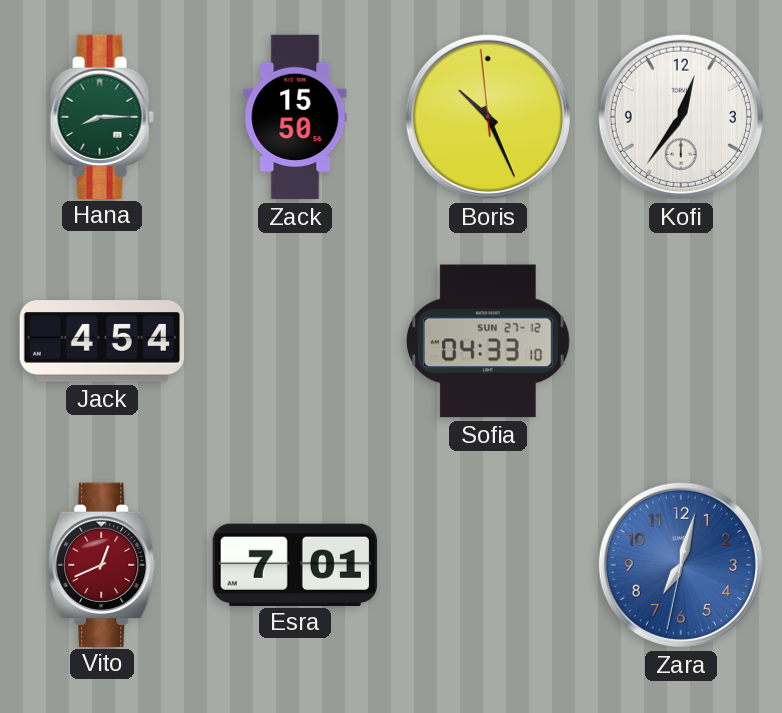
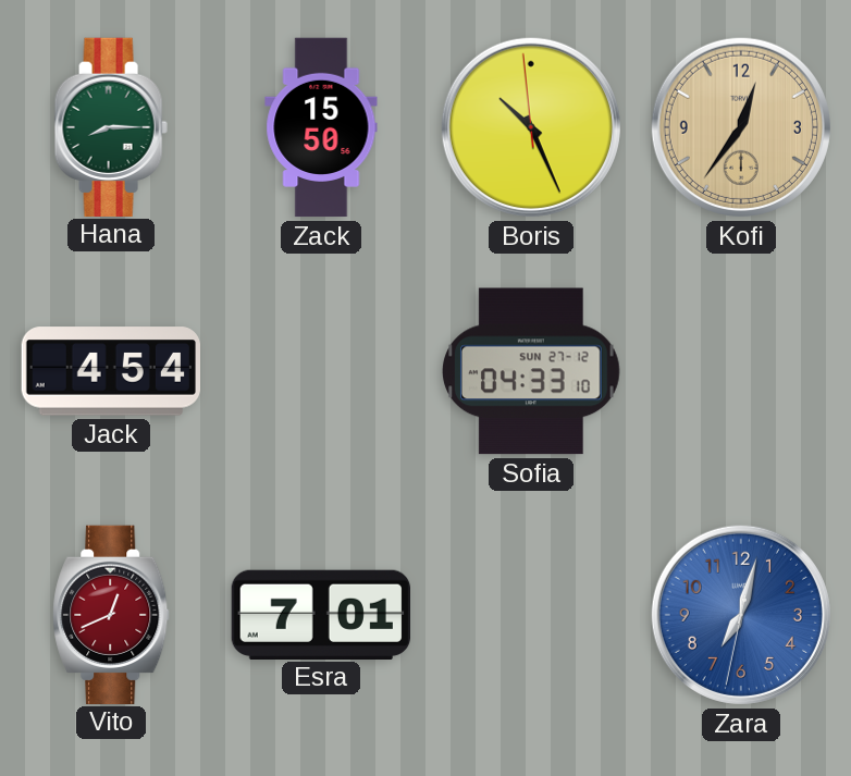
Kofi dial: white -> champagne
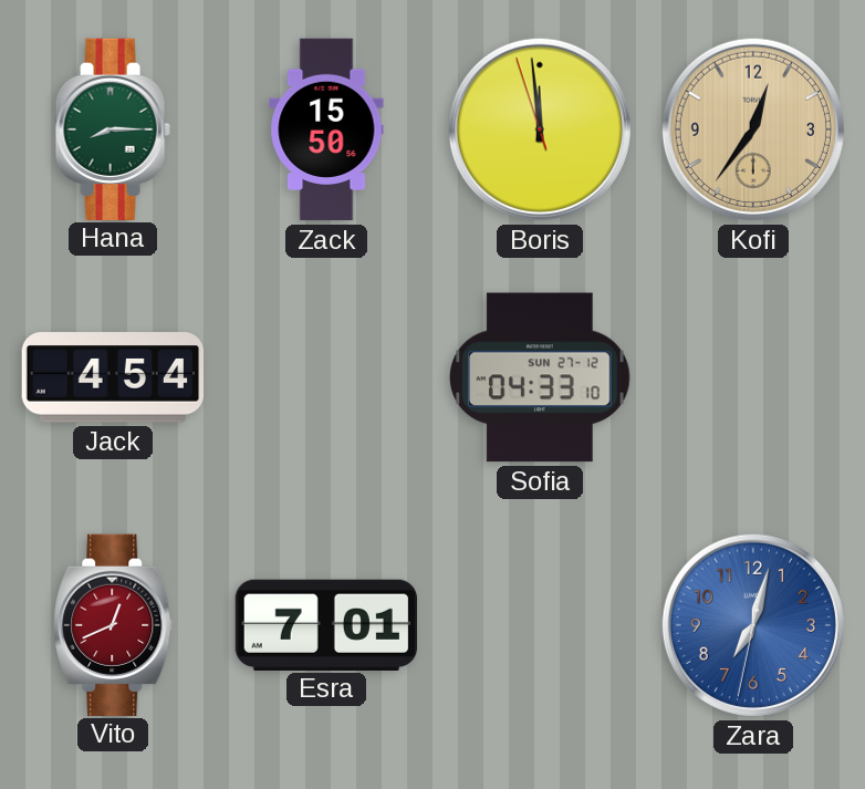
Boris: 10:25 -> 11:58
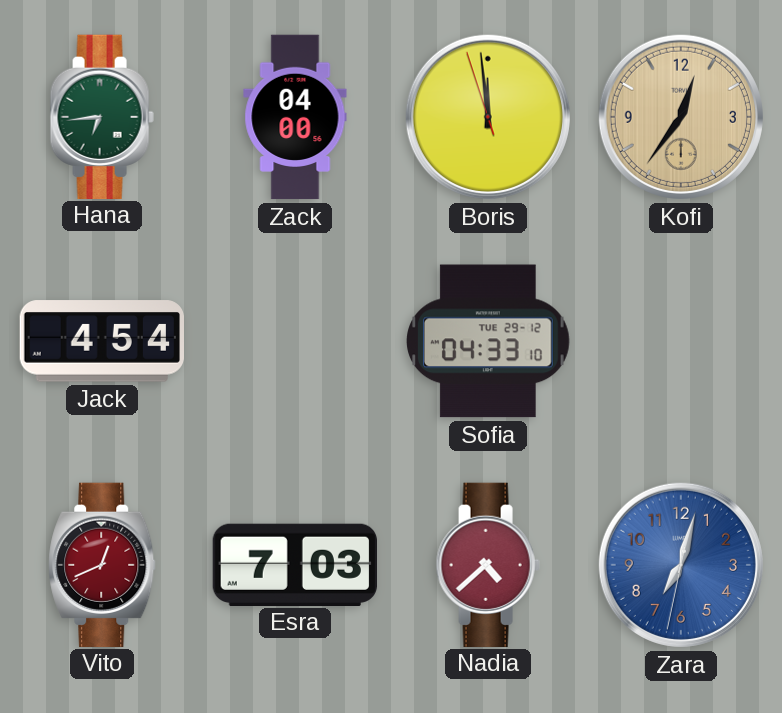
Hana: 8:15 -> 6:44
Zack: 15:50 -> 04:00
Sofia date: SUN 27-12 -> TUE 29-12
Esra: 7:01 -> 7:03
Nadia: none -> 4:38
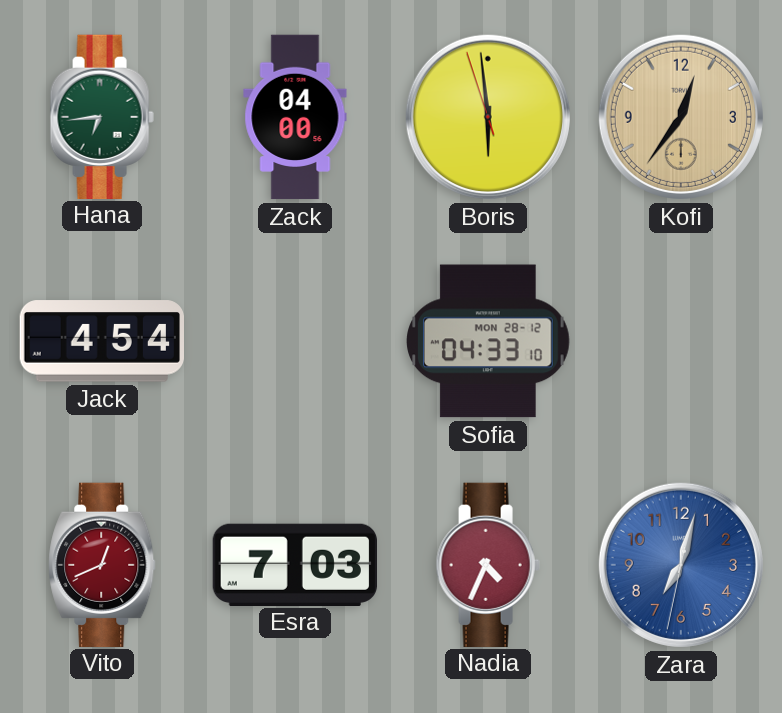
Boris: 11:58 -> 5:58
Sofia date: TUE 29-12 -> MON 28-12
Nadia: 4:38 -> 4:34
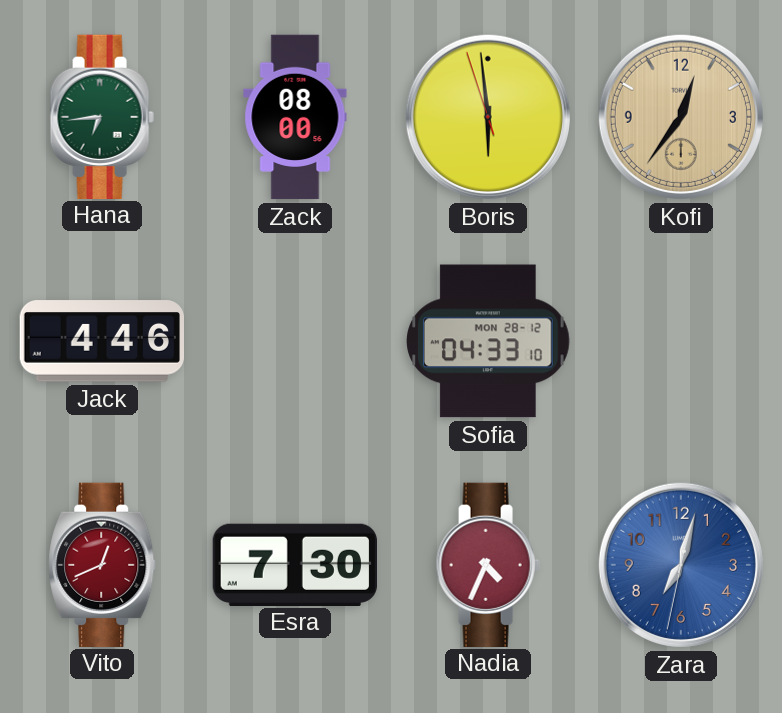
Zack: 04:00 -> 08:00
Jack: 4:54 -> 4:46
Esra: 7:03 -> 7:30
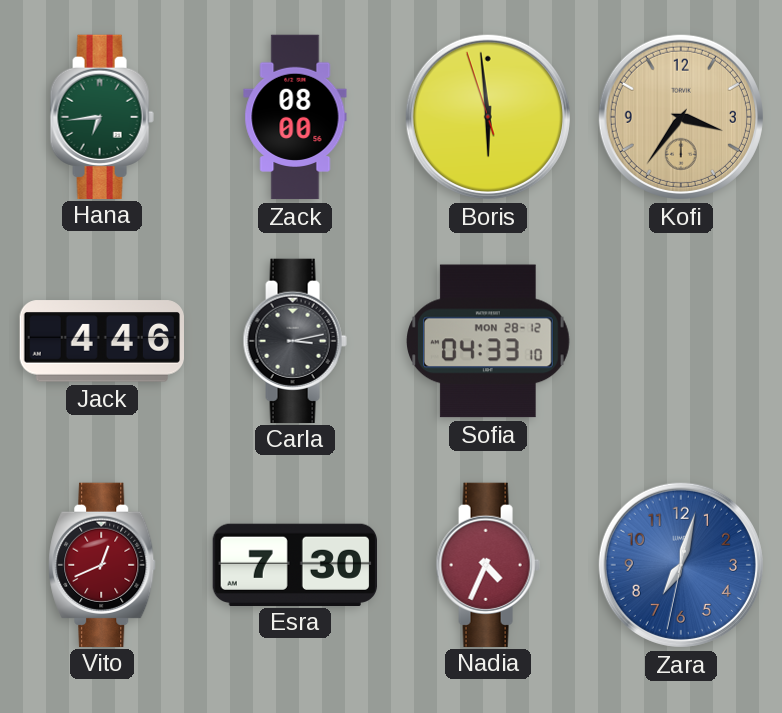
Kofi: 12:36 -> 3:36
Carla: none -> 3:13
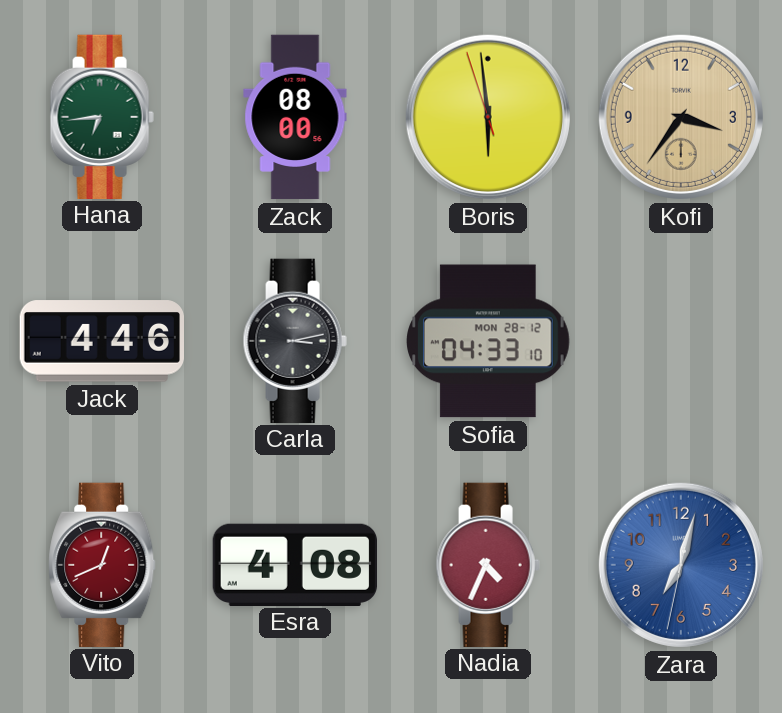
Esra: 7:30 -> 4:08
